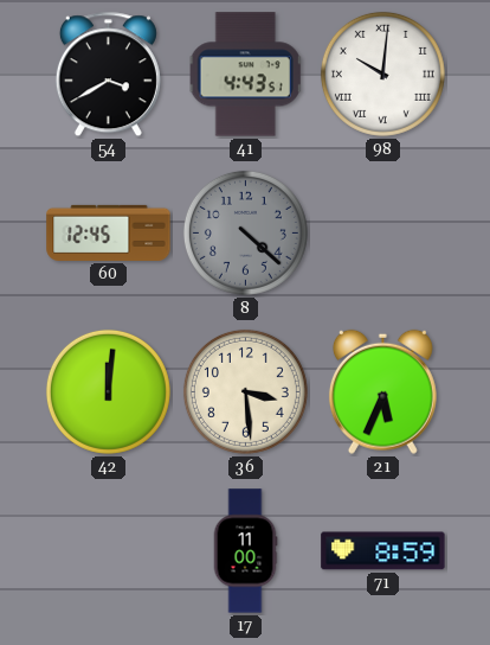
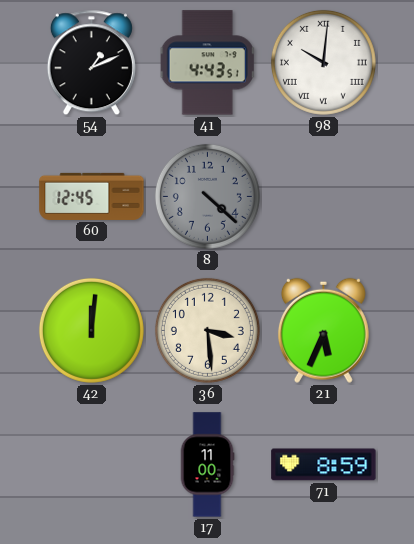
54: 3:40 -> 1:11
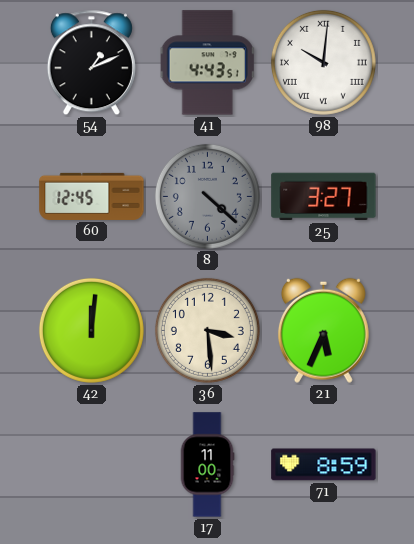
25: none -> 3:27
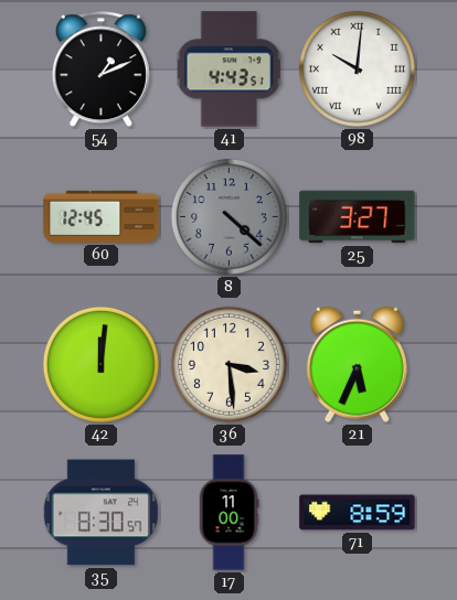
35: none -> 8:30
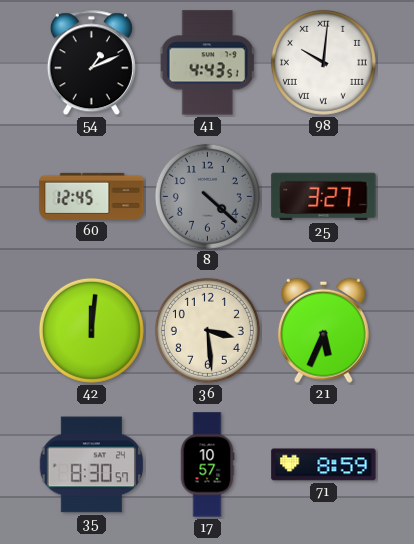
17: 11:00 -> 10:57
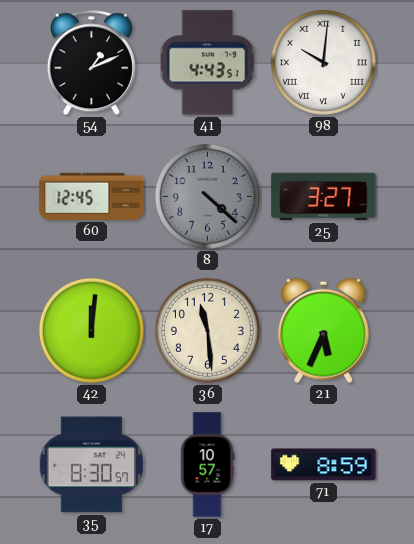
36: 3:29 -> 11:29
